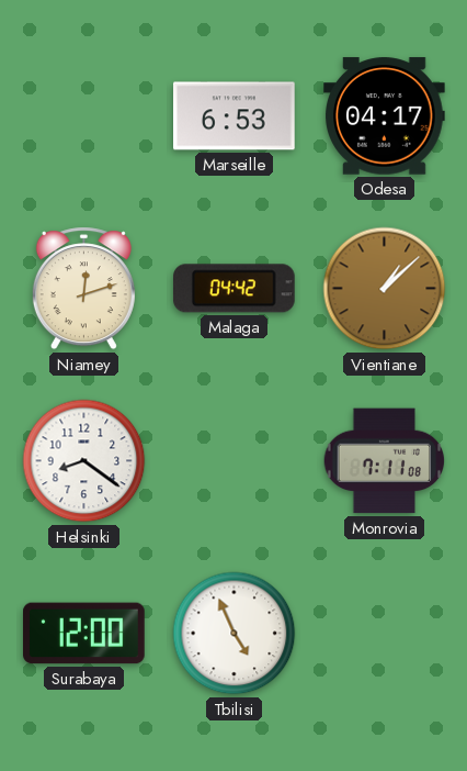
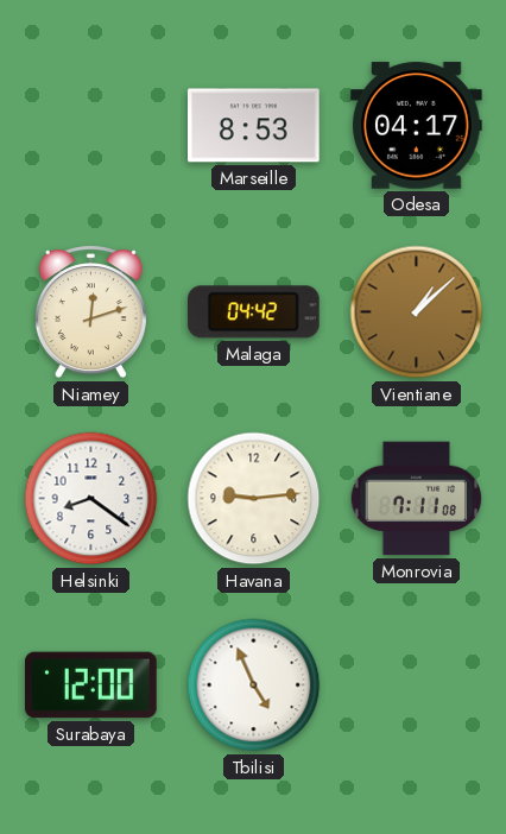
Marseille: 6:53 -> 8:53
Havana: none -> 9:14
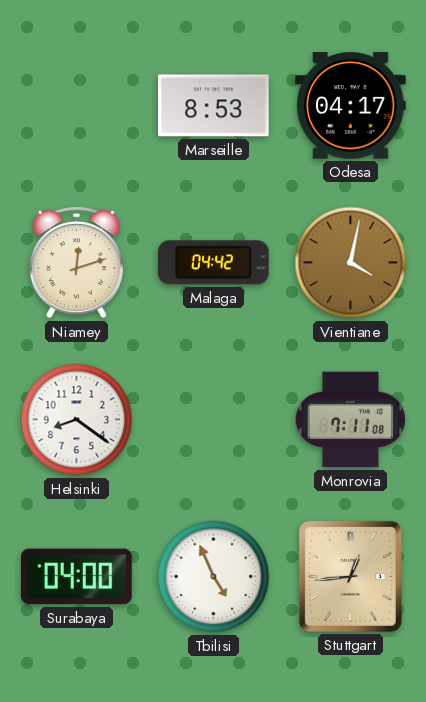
Vientiane: 1:08 -> 4:02
Havana: 9:14 -> none
Surabaya: 12:00 -> 04:00
Stuttgart: none -> 12:44
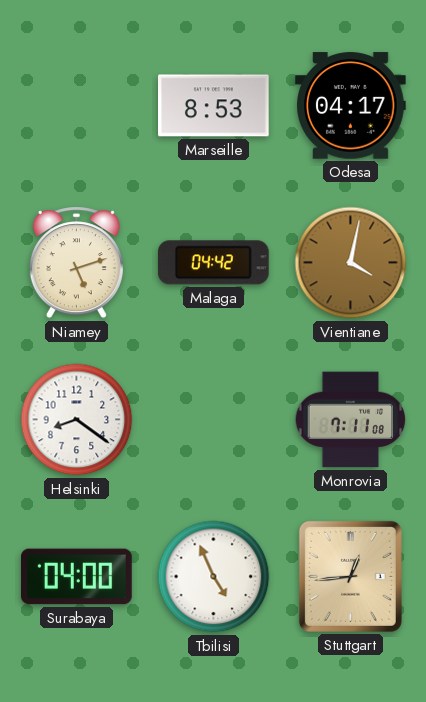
Niamey: 12:12 -> 5:12
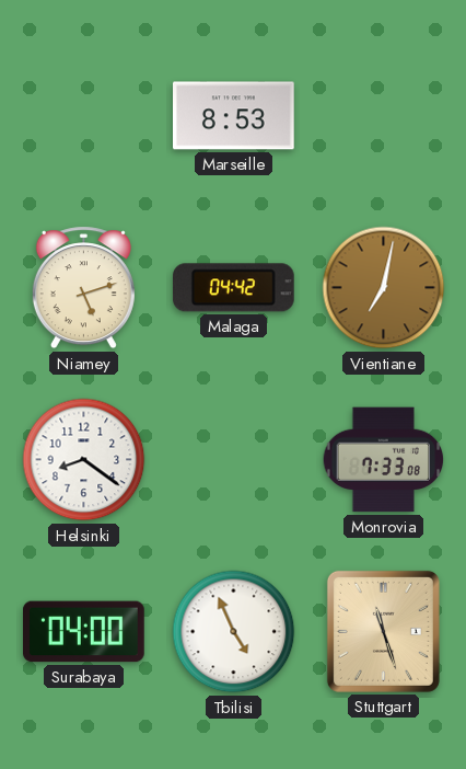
Odesa: 04:17 -> none
Vientiane: 4:02 -> 7:02
Monrovia: 7:11 -> 7:33
Stuttgart: 12:44 -> 11:27
